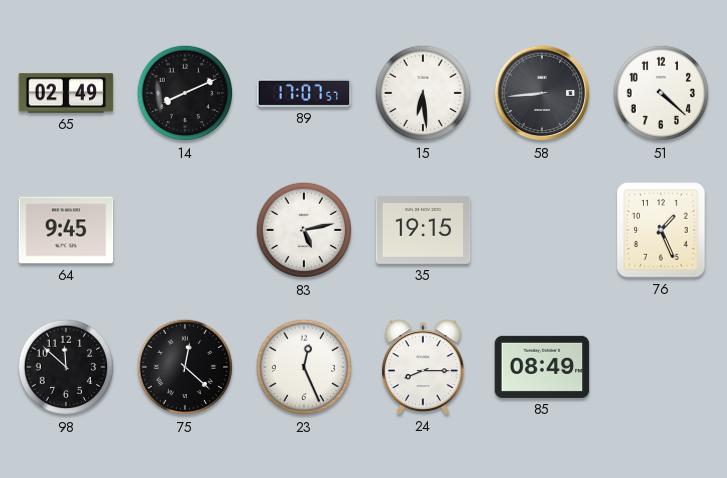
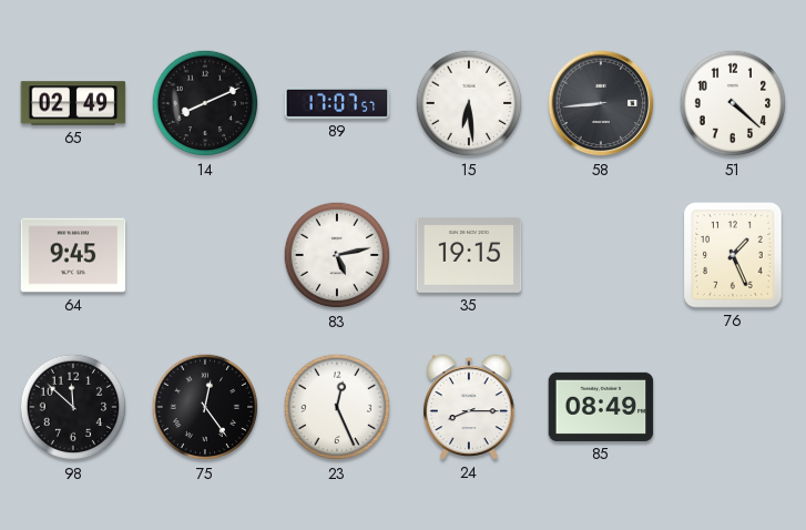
75: 12:22 -> 12:24
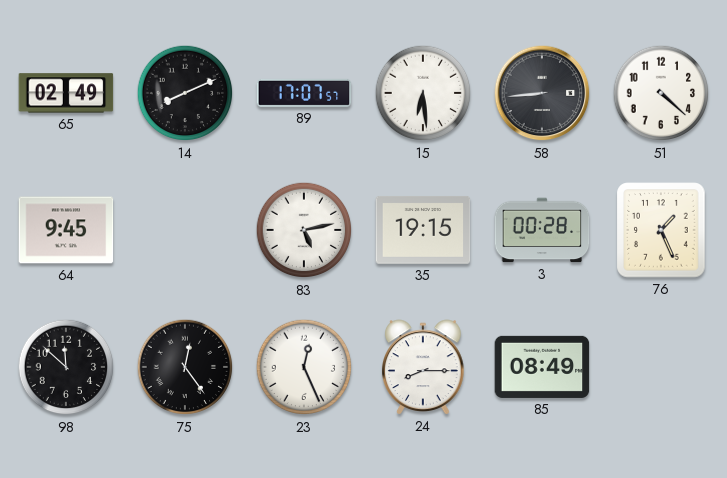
3: none -> 00:28
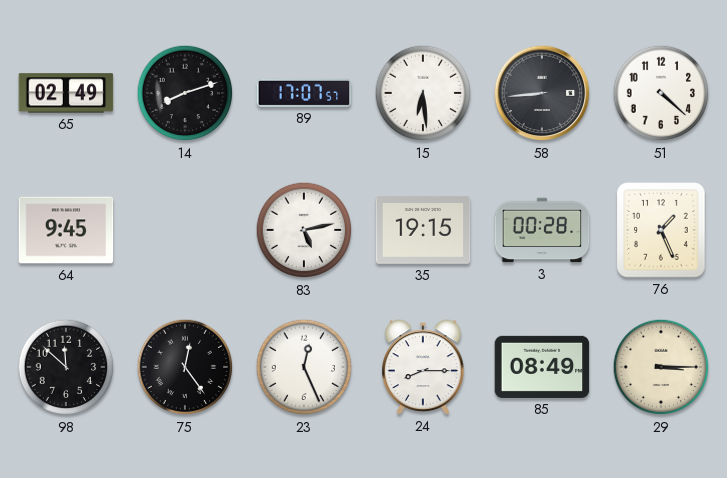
14: 8:11 -> 8:12
29: none -> 3:15
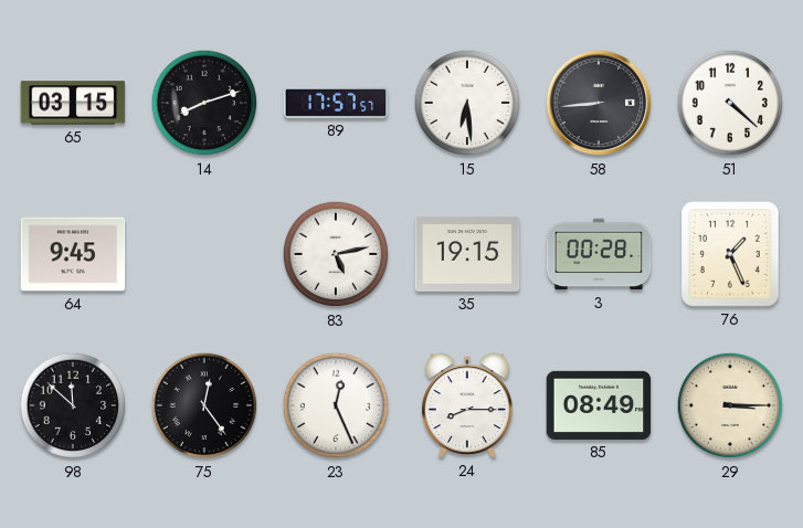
65: 02:49 -> 03:15
89: 17:07 -> 17:57
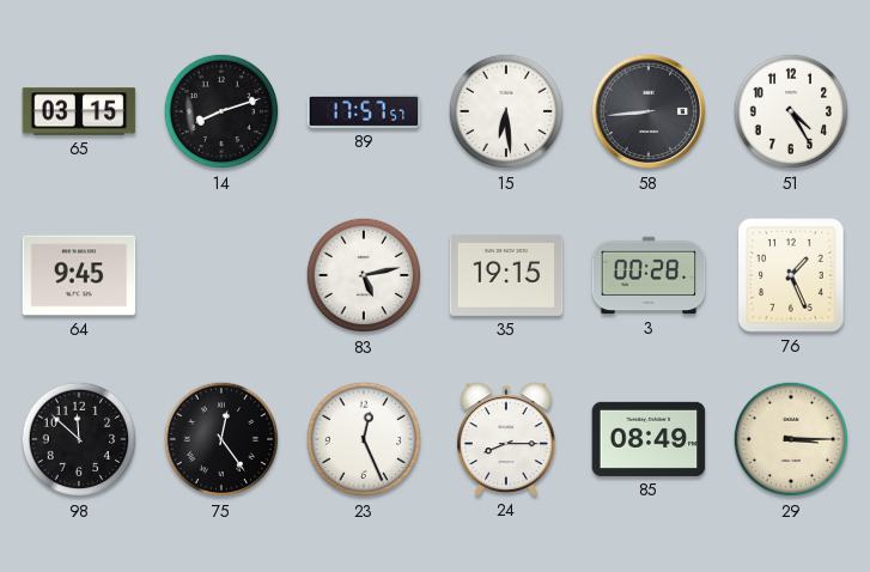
51: 4:22 -> 4:25
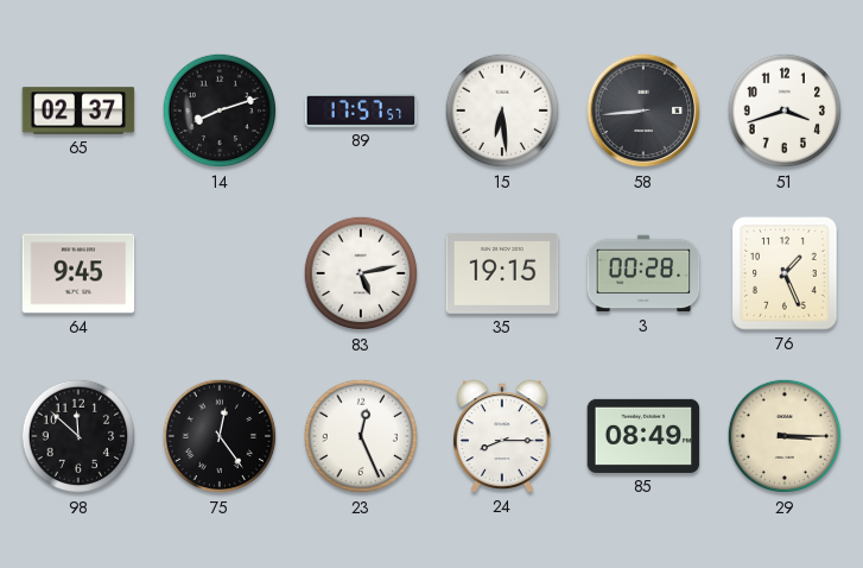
65: 03:15 -> 02:37
51: 4:25 -> 3:42
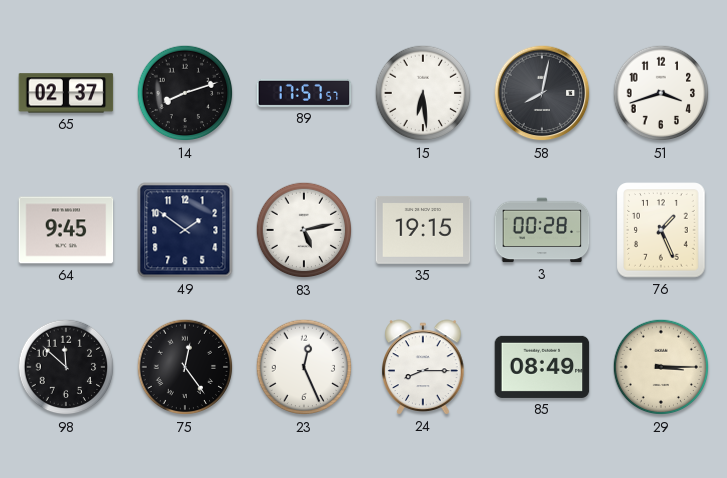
58: 8:44 -> 8:02
49: none -> 1:51
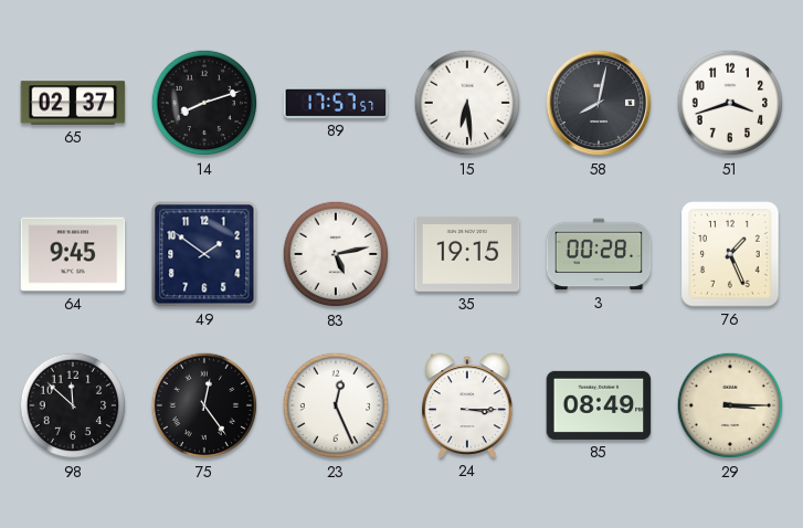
24: 8:15 -> 3:15
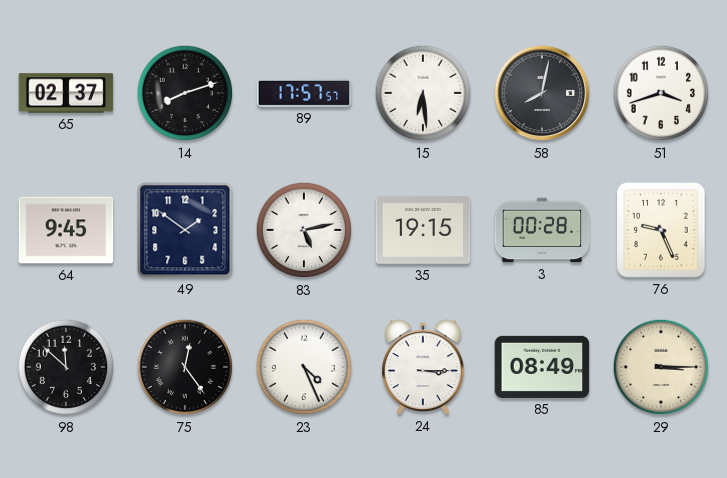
76: 1:26 -> 9:26
23: 12:26 -> 4:26
